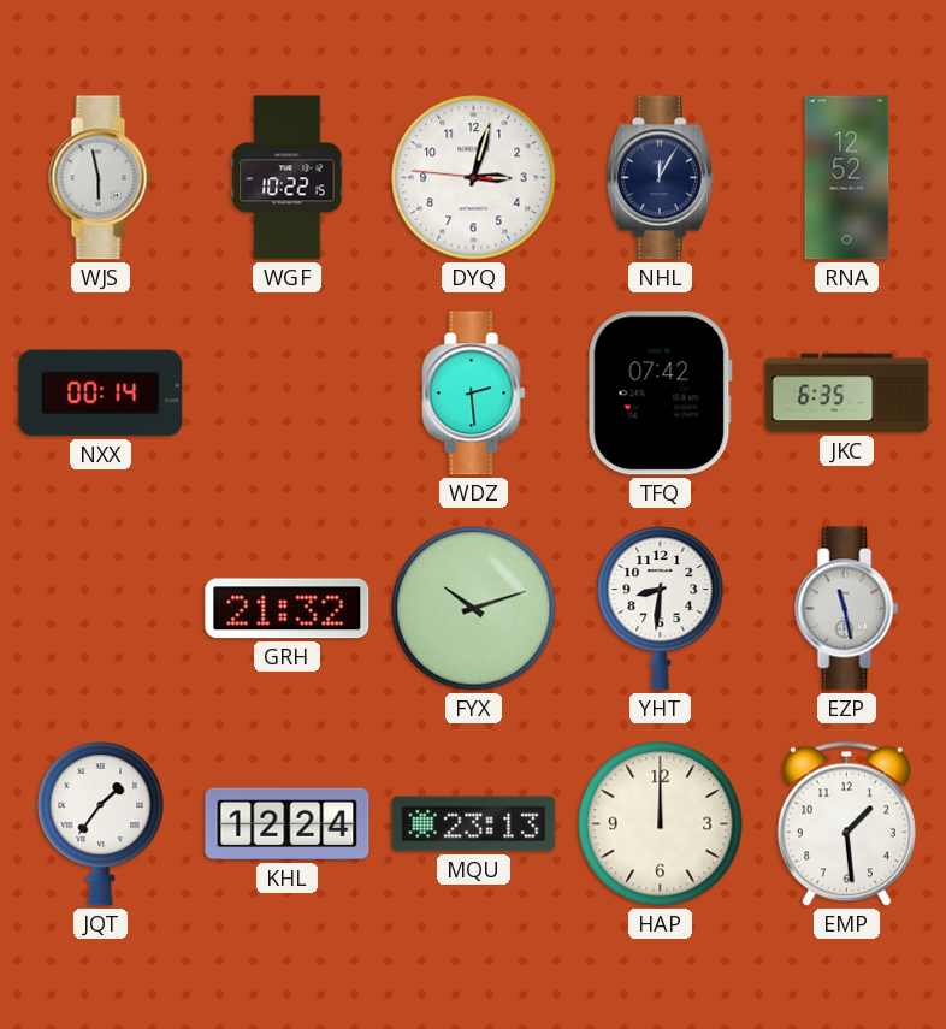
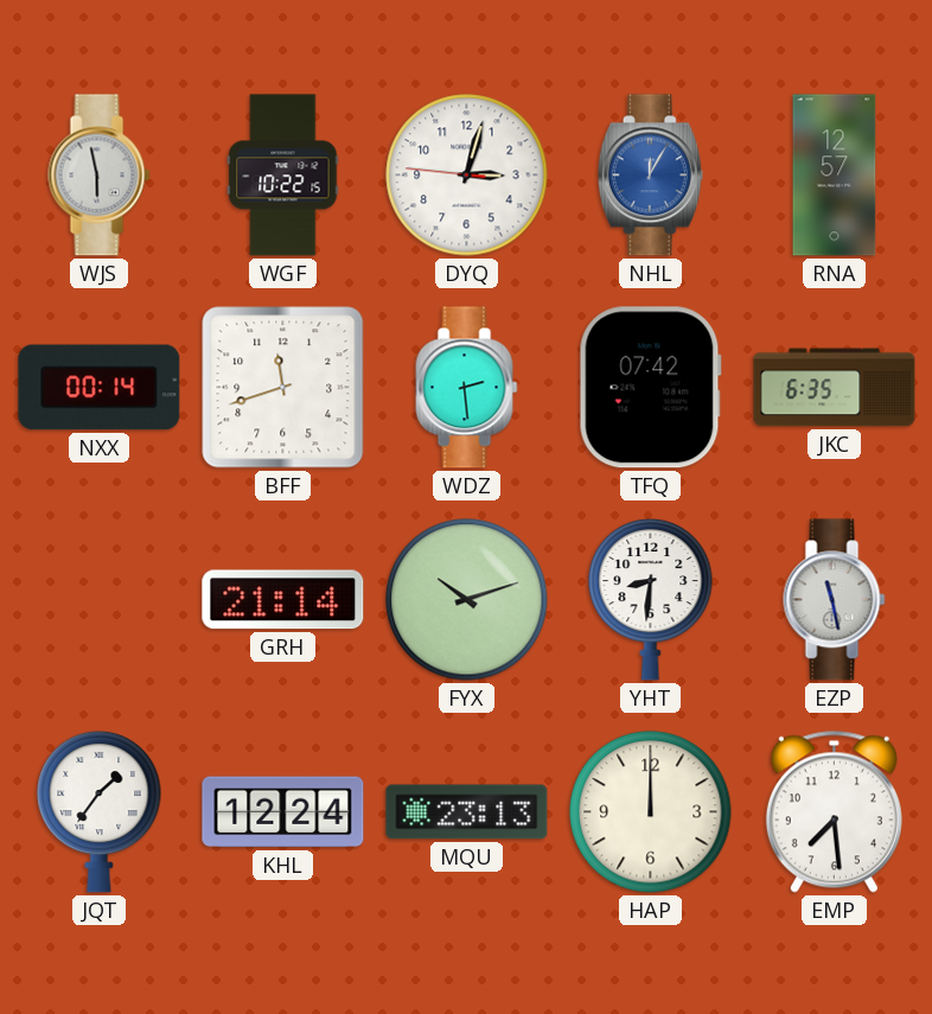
NHL dial: navy -> blue
RNA: 12:52 -> 12:57
BFF: none -> 11:42
GRH: 21:32 -> 21:14
EMP: 1:29 -> 7:29
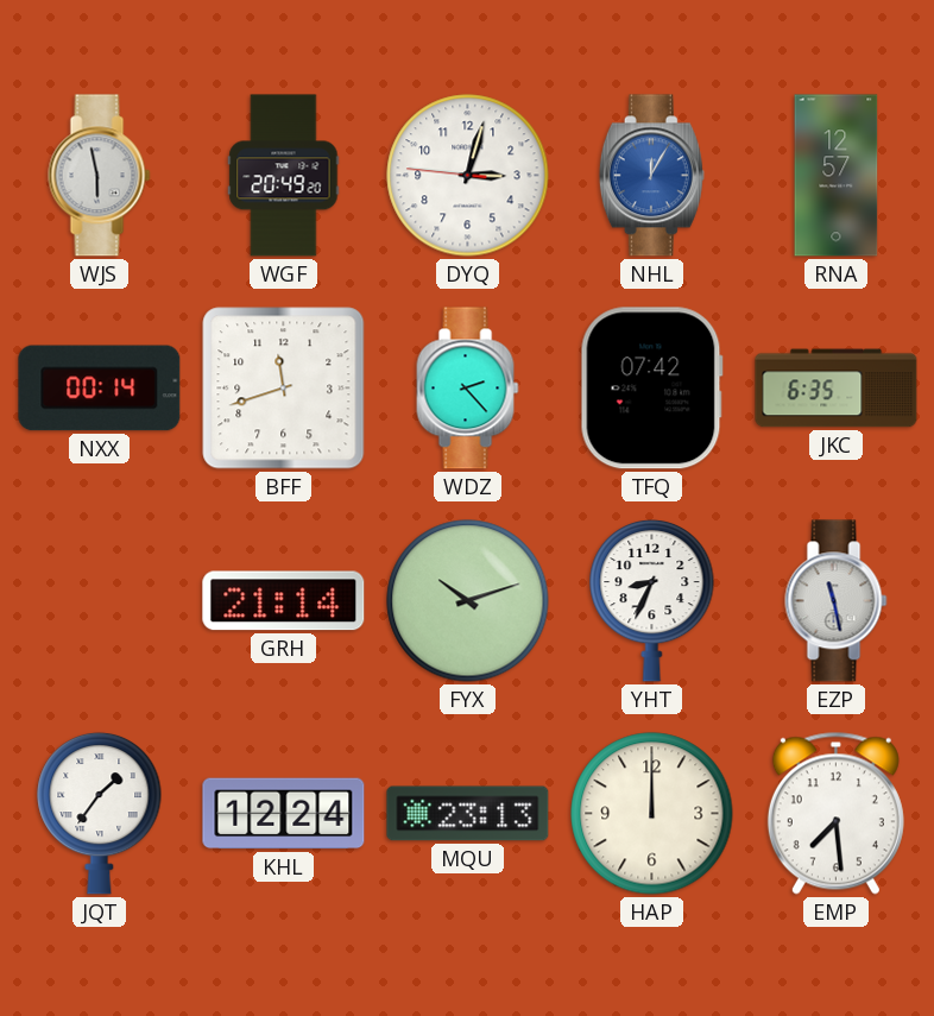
WGF: 10:22 -> 20:49
WDZ: 2:29 -> 2:23
YHT: 8:31 -> 8:34
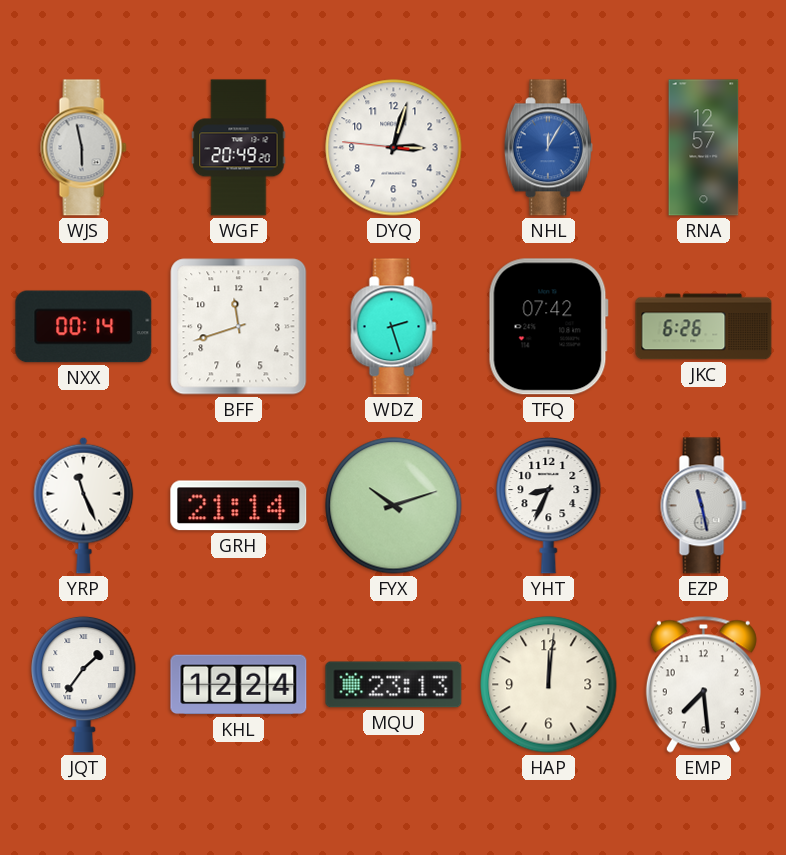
WDZ: 2:23 -> 2:27
JKC: 6:35 -> 6:26
YRP: none -> 11:26
HAP: 12:00 -> 12:01
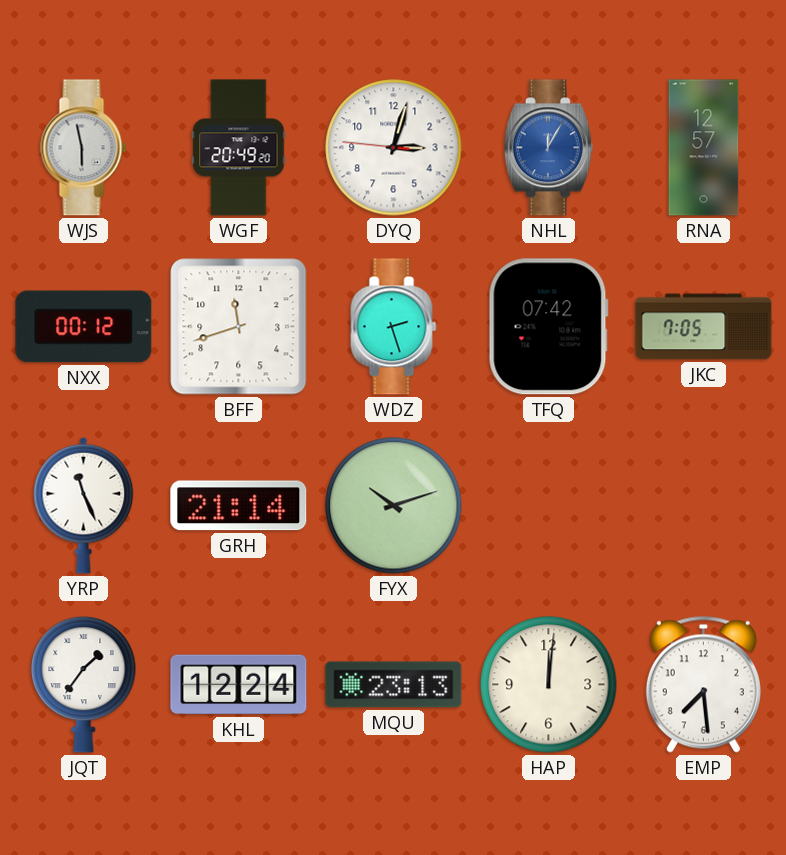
NXX: 00:14 -> 00:12
JKC: 6:26 -> 7:05
YHT: 8:34 -> none
EZP: 11:28 -> none
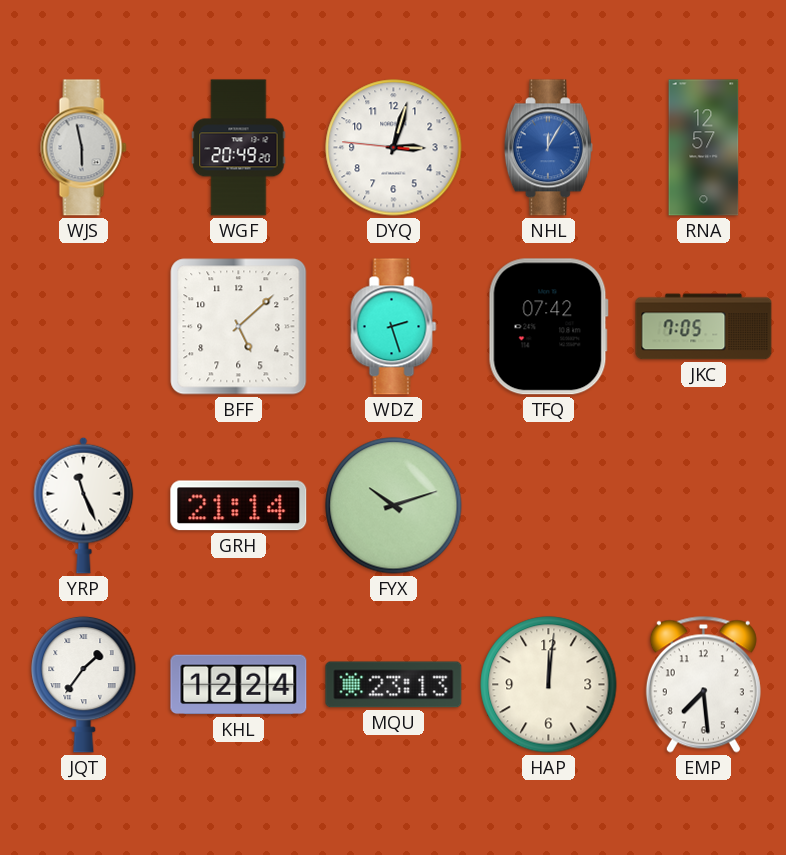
NXX: 00:12 -> none
BFF: 11:42 -> 5:08
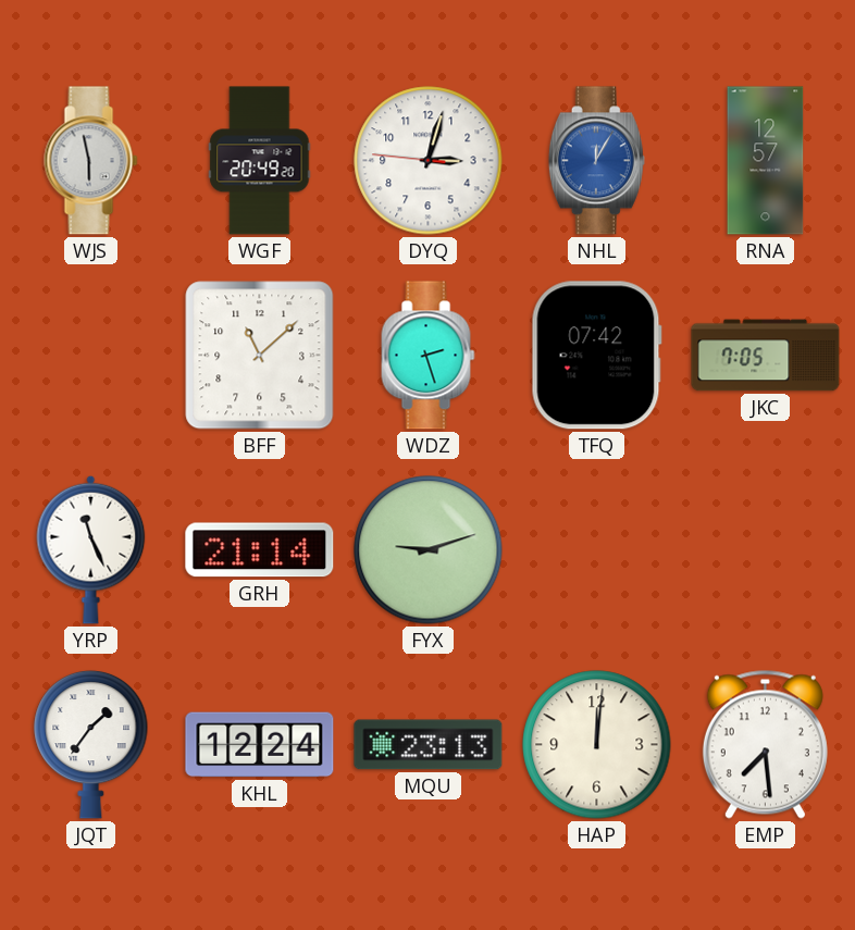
BFF: 5:08 -> 11:08
FYX: 10:12 -> 9:12
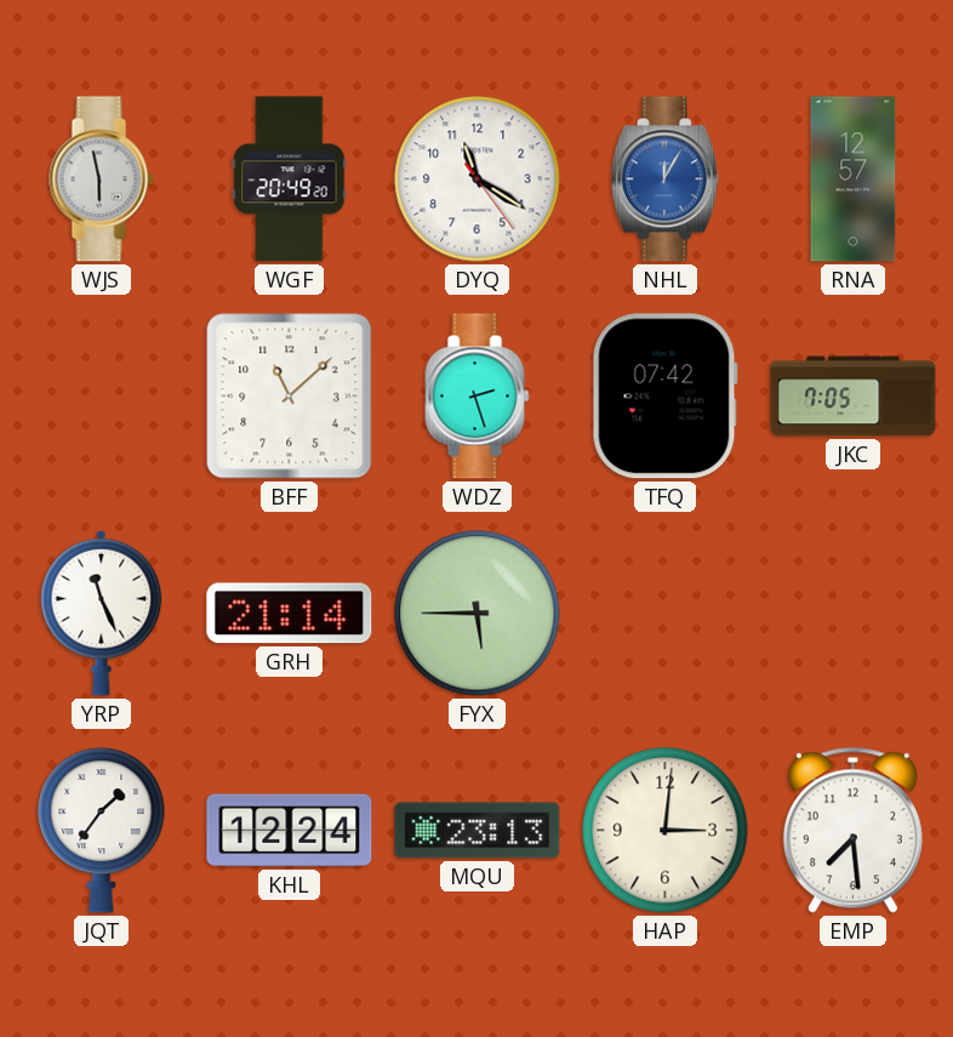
DYQ: 3:02 -> 11:20
FYX: 9:12 -> 5:45
HAP: 12:01 -> 3:01
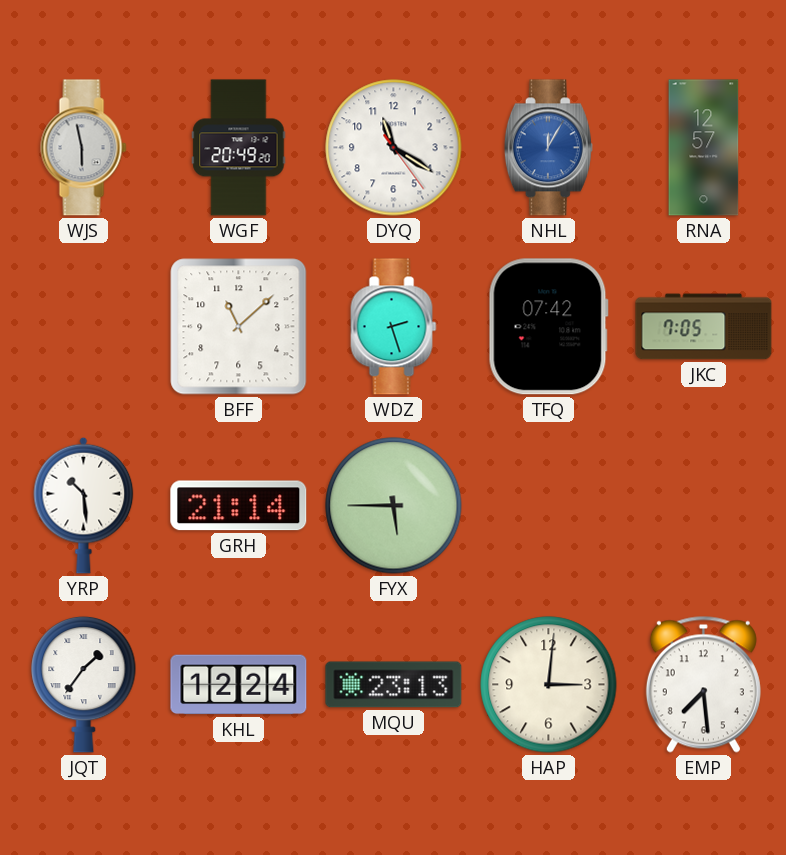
YRP: 11:26 -> 10:29
